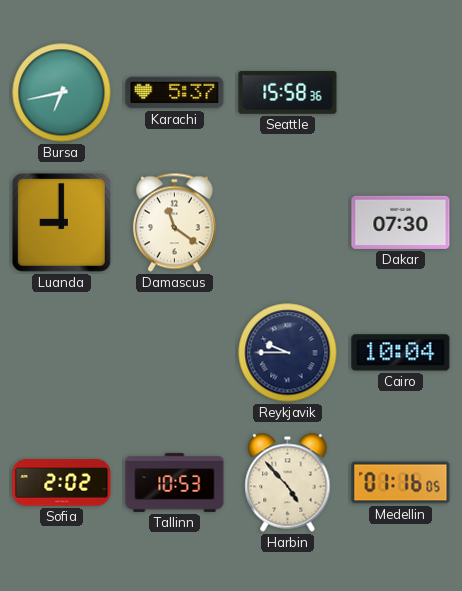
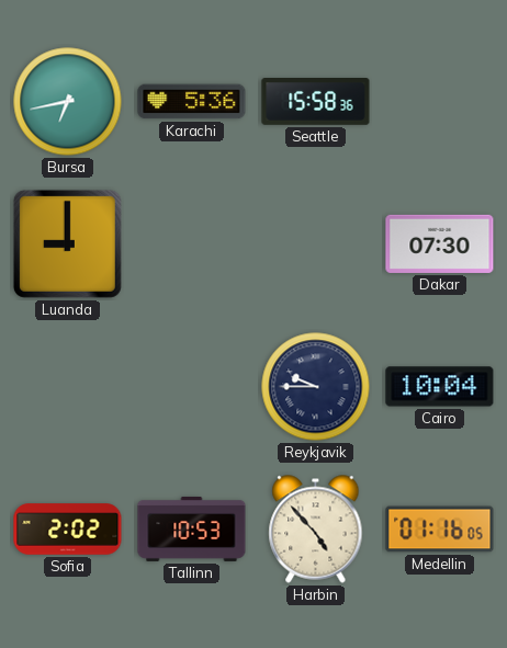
Karachi: 5:37 -> 5:36
Damascus: 11:21 -> none
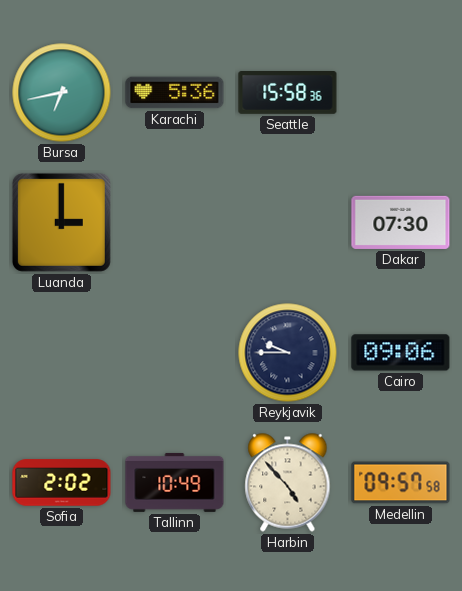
Luanda: 9:00 -> 3:00
Cairo: 10:04 -> 09:06
Tallinn: 10:53 -> 10:49
Medellin: 01:16 -> 09:57
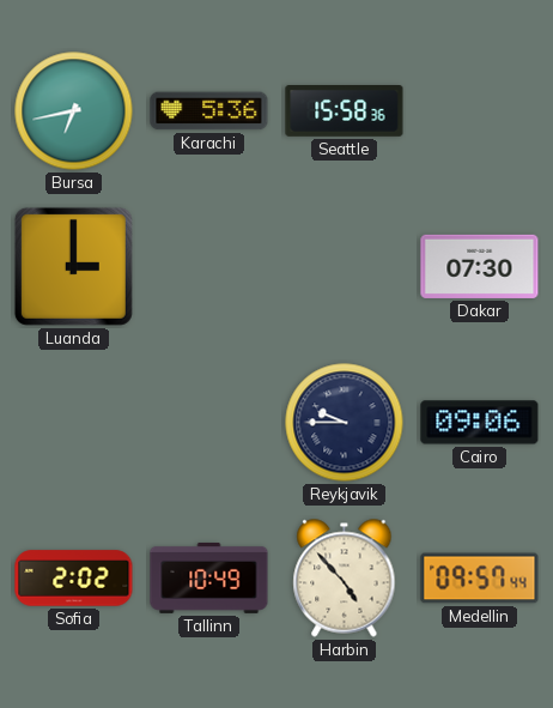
Medellin: 09:57:58 -> 09:57:44
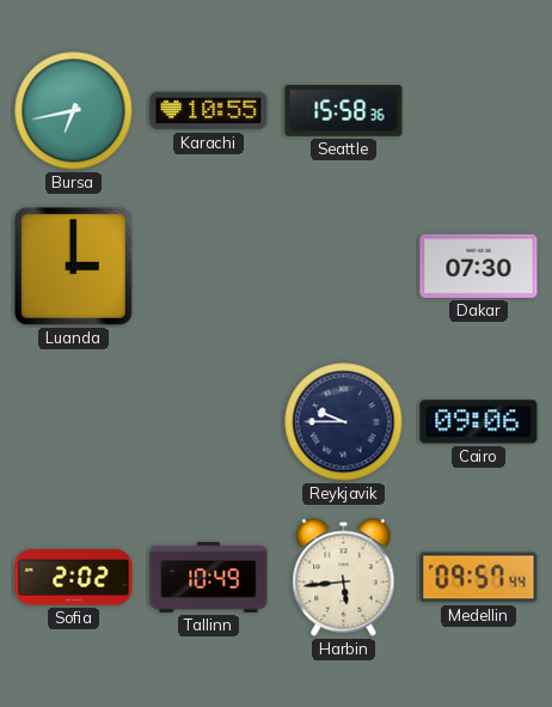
Karachi: 5:36 -> 10:55
Harbin: 4:53 -> 5:44
